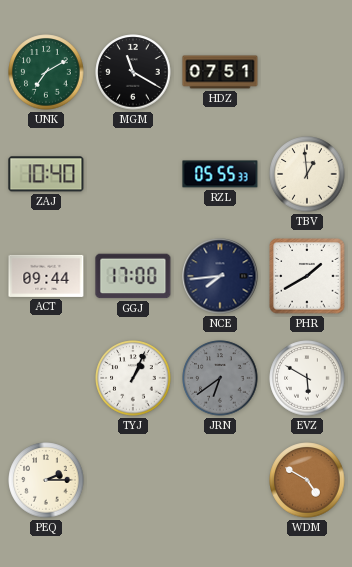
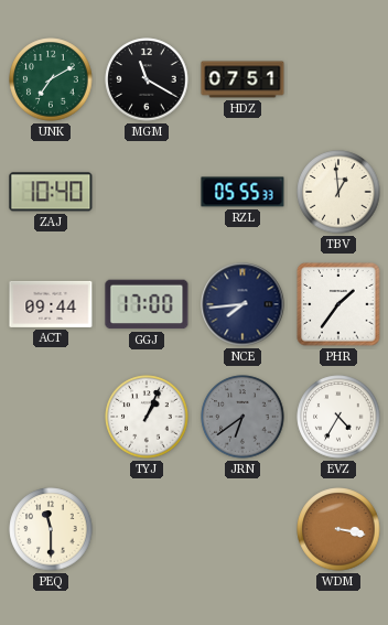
PHR: 1:40 -> 1:36
EVZ: 5:50 -> 4:35
PEQ: 2:15 -> 11:30
WDM: 4:50 -> 3:17
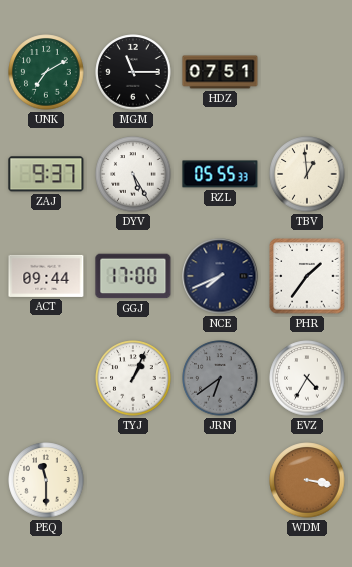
MGM: 11:20 -> 11:15
ZAJ: 10:40 -> 9:37
DYV: none -> 5:25
NCE: 7:44 -> 7:41
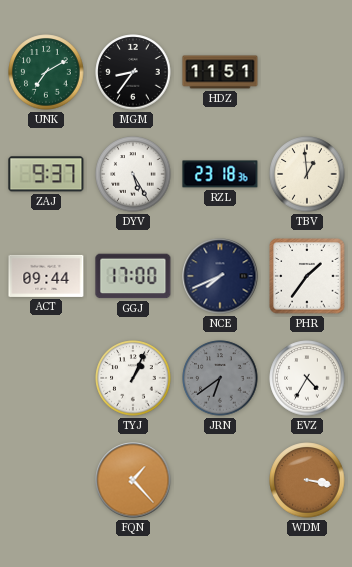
MGM: 11:15 -> 8:36
HDZ: 07:51 -> 11:51
RZL: 05:55 -> 23:18
PEQ: 11:30 -> none
FQN: none -> 1:23
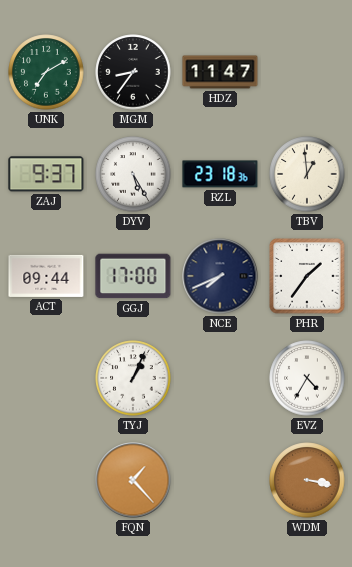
HDZ: 11:51 -> 11:47
JRN: 6:39 -> none
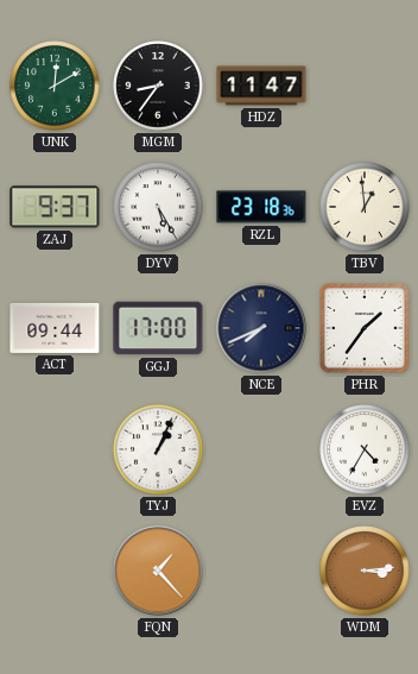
UNK: 7:10 -> 12:10
WDM: 3:17 -> 3:14
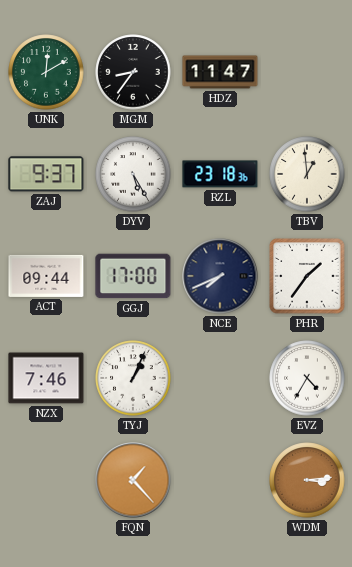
NZX: none -> 7:46
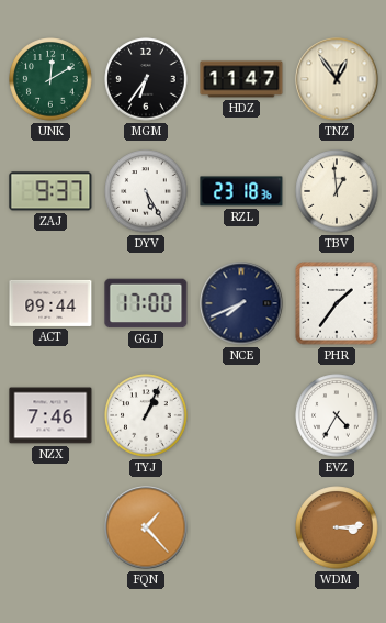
MGM: 8:36 -> 6:36
TNZ: none -> 12:54
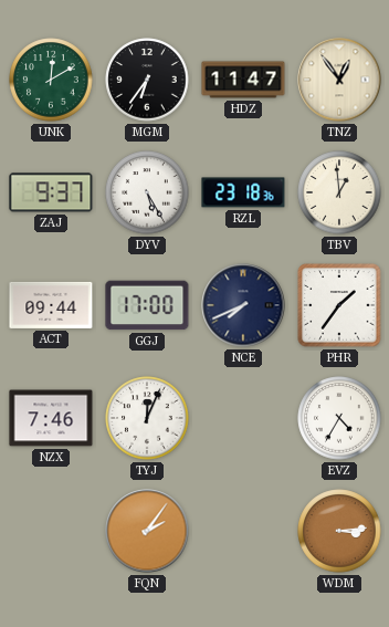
TYJ: 1:04 -> 12:04
FQN: 1:23 -> 2:06
